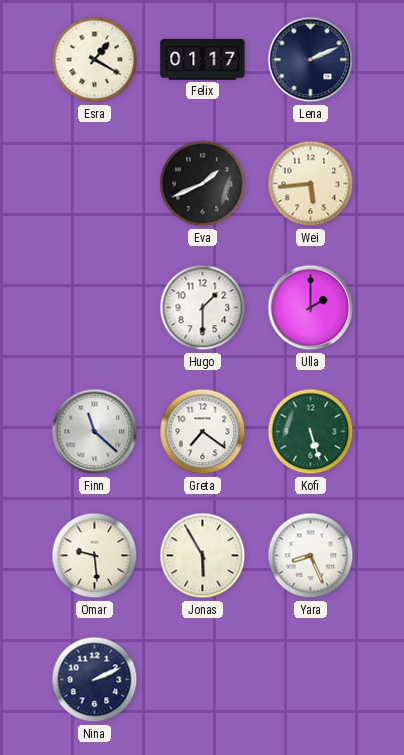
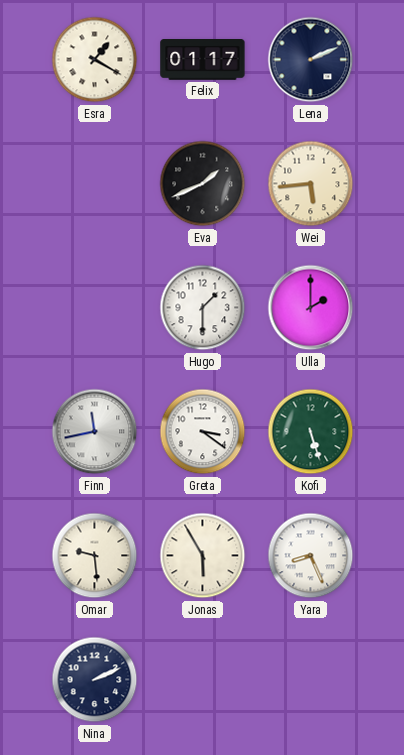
Finn: 11:22 -> 11:43
Greta: 7:21 -> 3:21
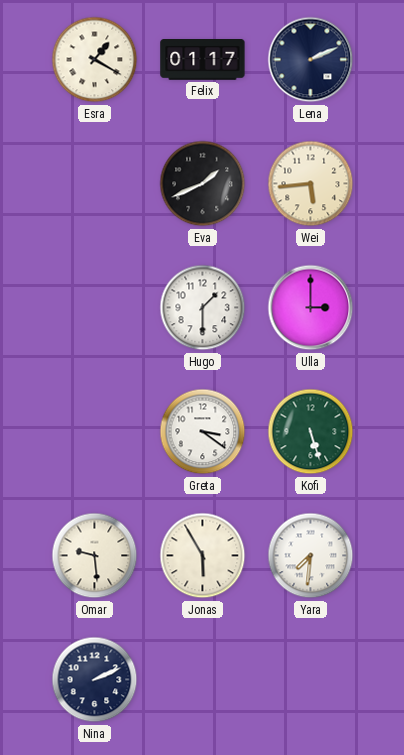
Ulla: 2:00 -> 3:00
Finn: 11:43 -> none
Yara: 8:26 -> 7:31
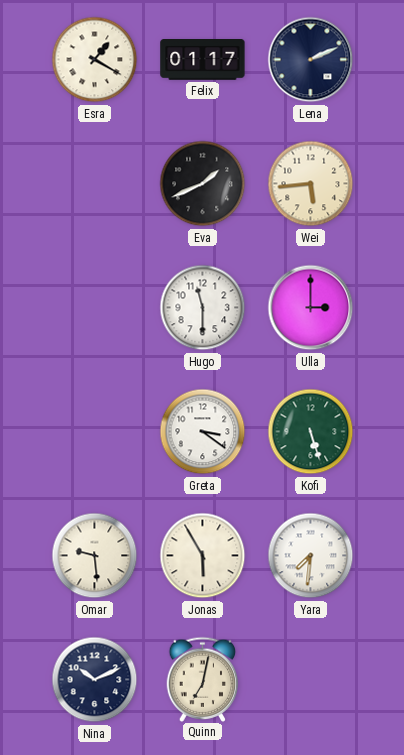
Hugo: 1:30 -> 11:30
Nina: 2:11 -> 10:11
Quinn: none -> 7:02
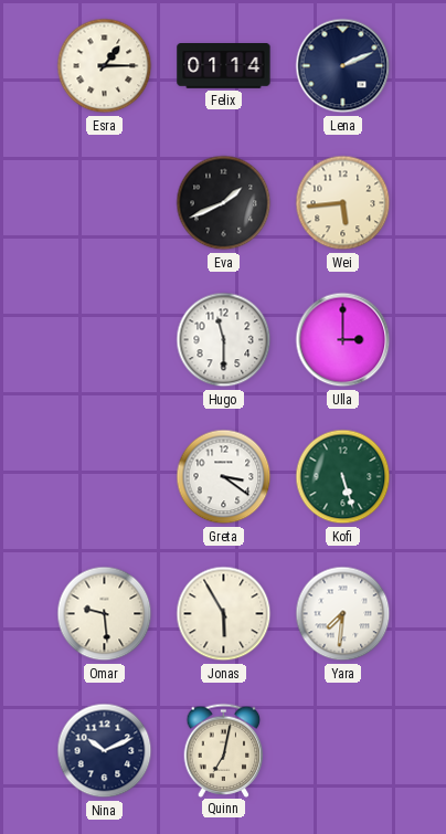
Esra: 1:20 -> 1:15
Felix: 01:17 -> 01:14
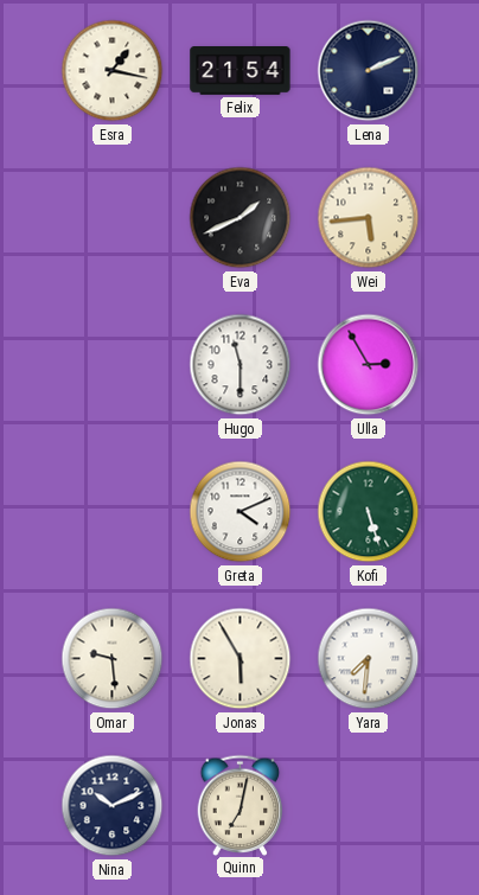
Esra: 1:15 -> 1:17
Felix: 01:14 -> 21:54
Ulla: 3:00 -> 2:55
Greta: 3:21 -> 4:11
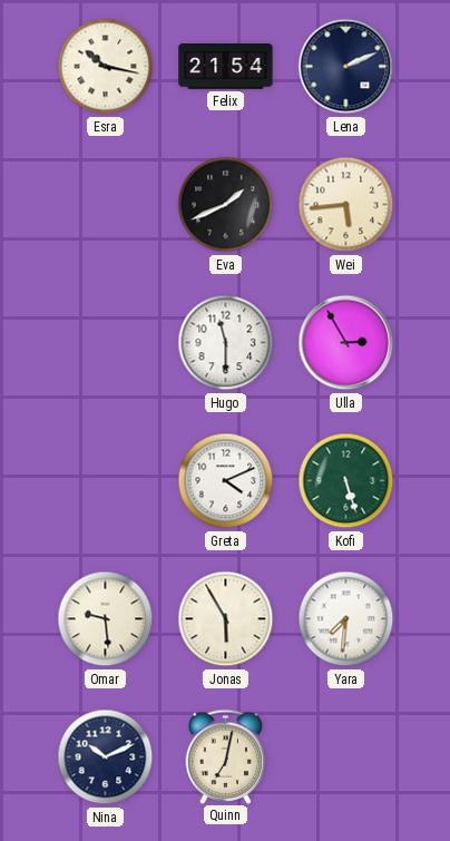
Esra: 1:17 -> 10:17
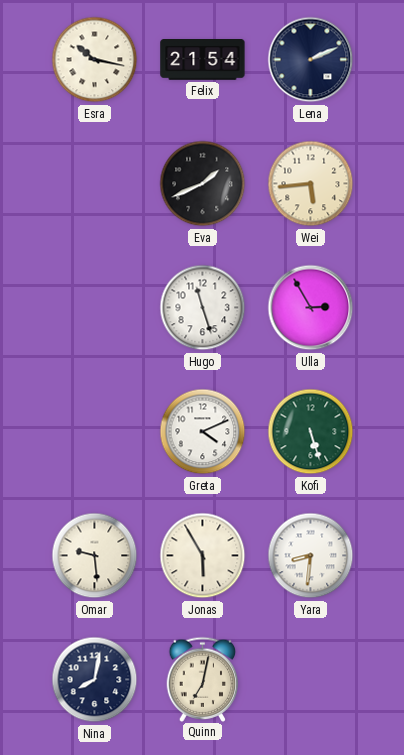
Hugo: 11:30 -> 11:27
Yara: 7:31 -> 8:31
Nina: 10:11 -> 8:02
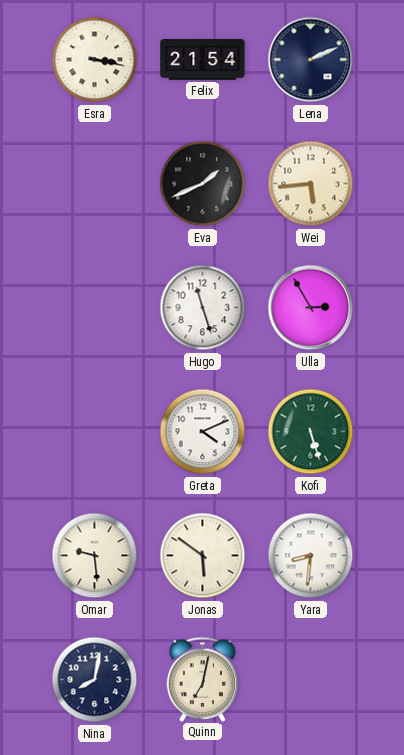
Esra: 10:17 -> 3:17
Jonas: 5:55 -> 5:51
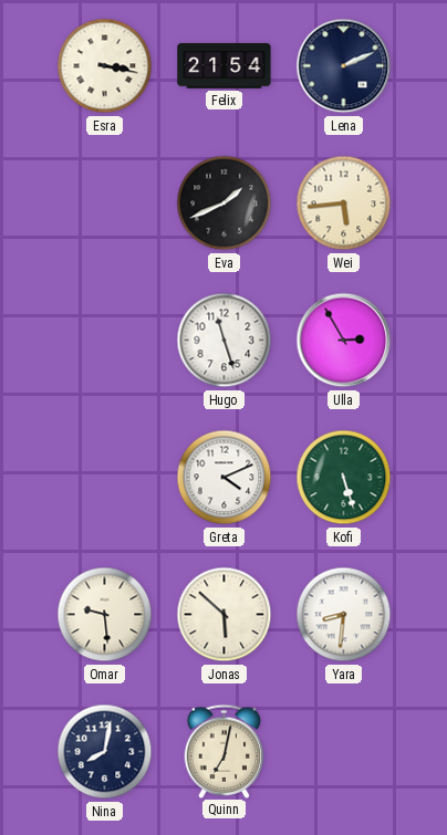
Jonas: 5:51 -> 5:52
